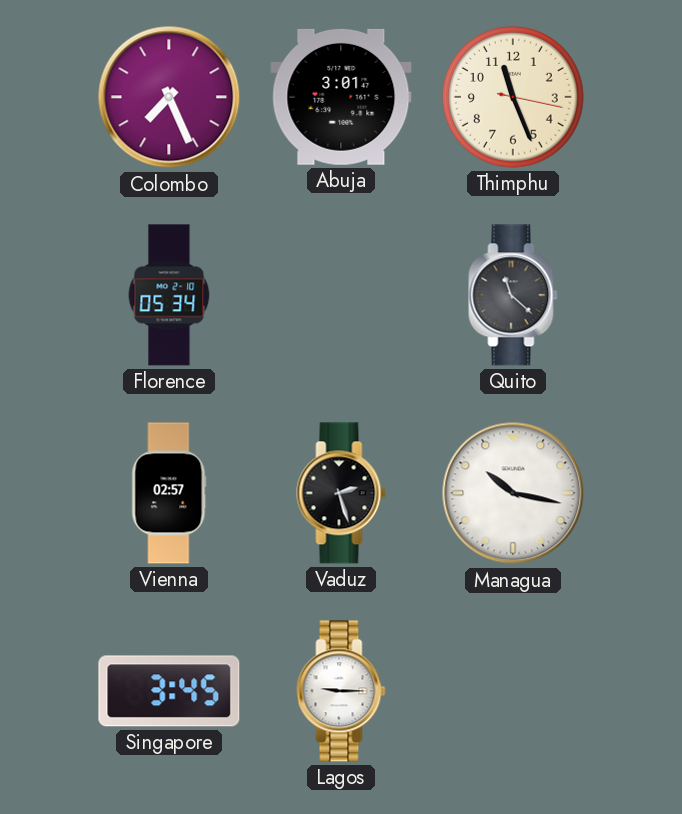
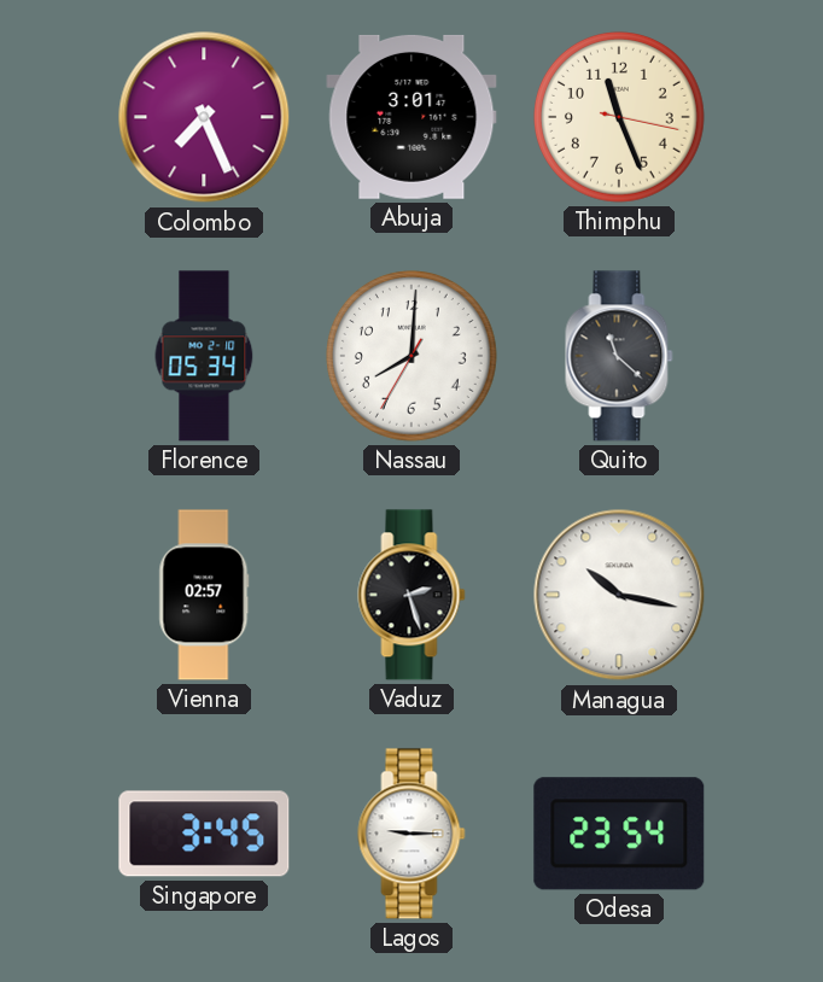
Nassau: none -> 8:00
Odesa: none -> 23:54
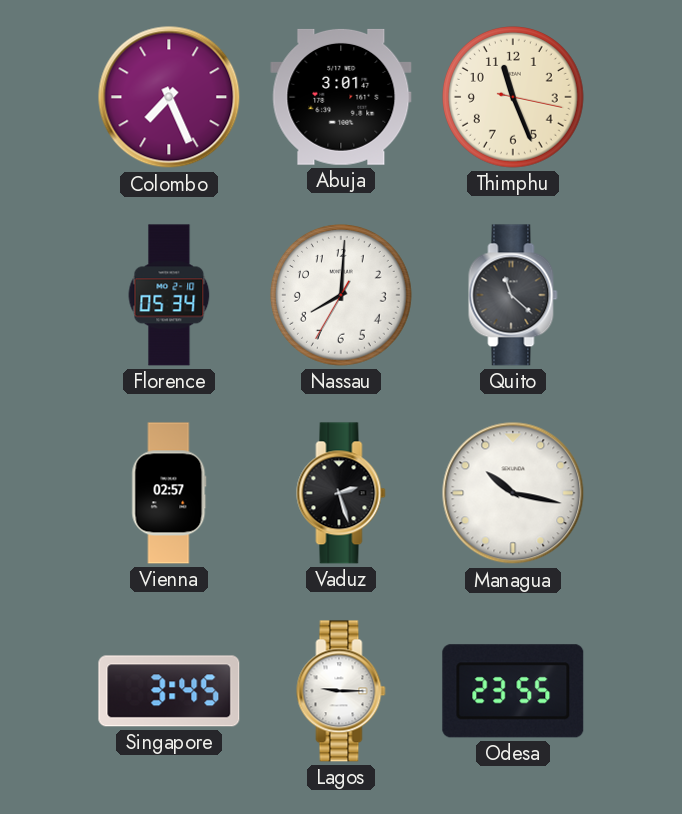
Odesa: 23:54 -> 23:55
